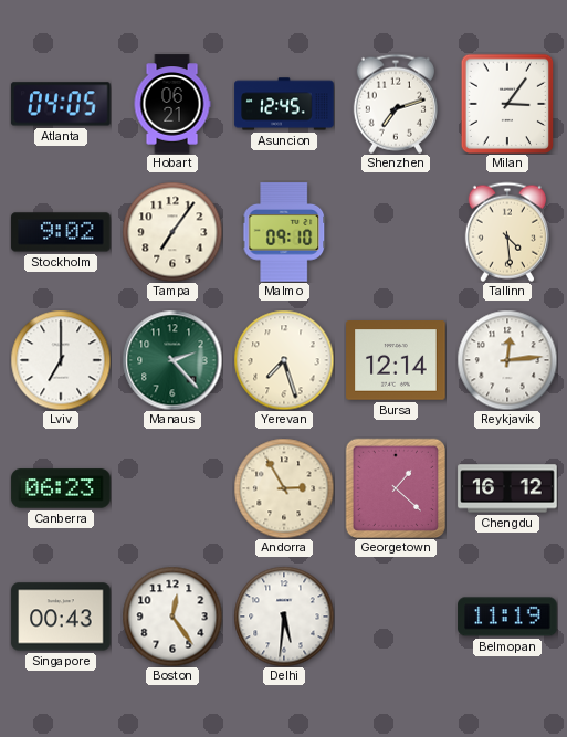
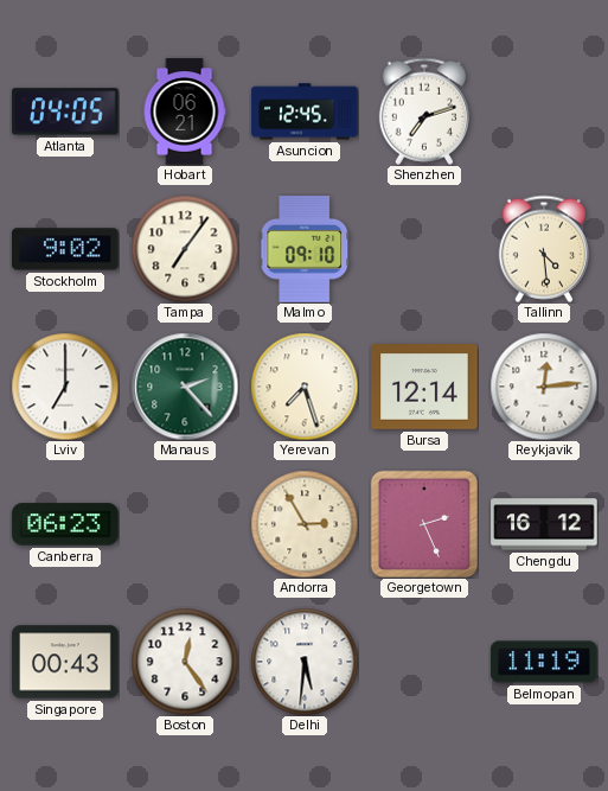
Milan: 3:06 -> none
Georgetown: 1:22 -> 2:26
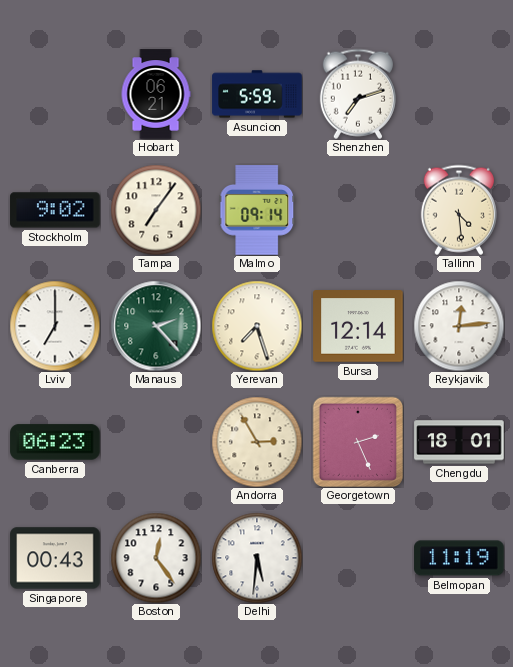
Atlanta: 04:05 -> none
Asuncion: 12:45 -> 5:59
Malmo: 09:10 -> 09:14
Chengdu: 16:12 -> 18:01
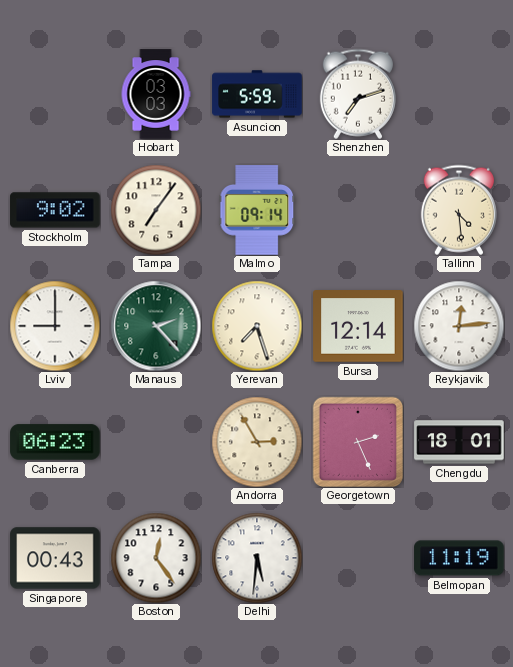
Hobart: 06:21 -> 03:03
Lviv: 7:00 -> 9:00
